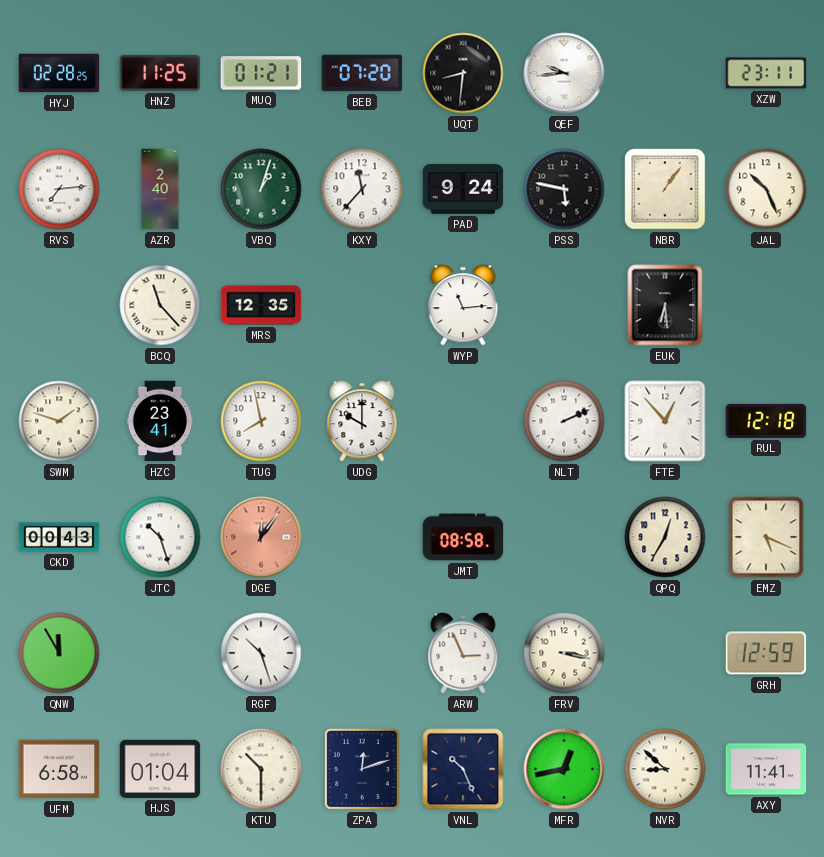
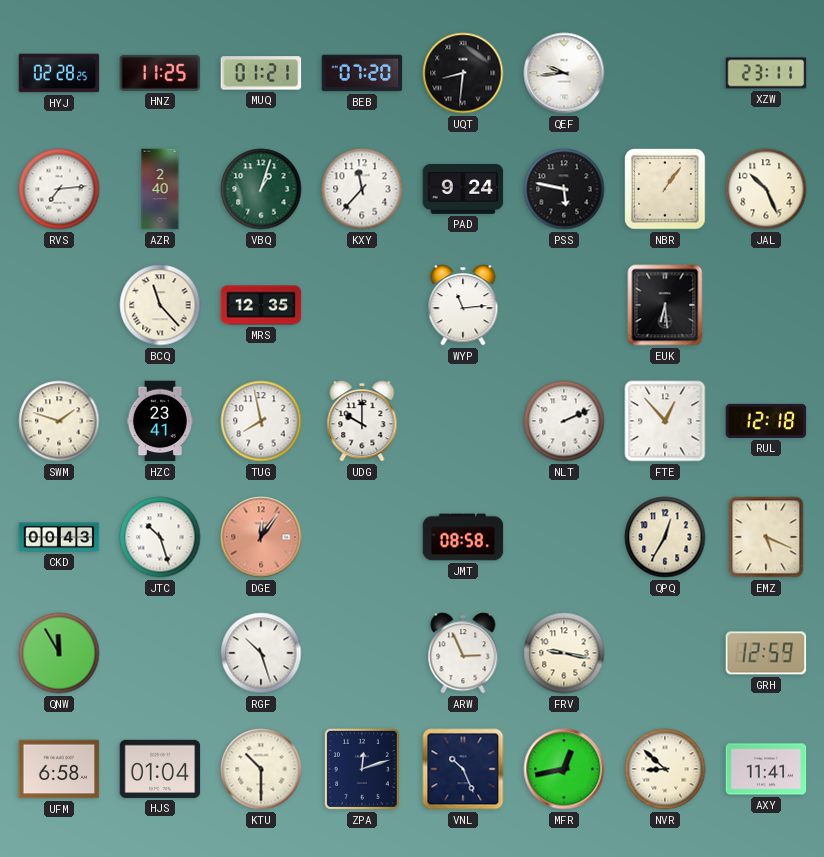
FRV: 3:17 -> 9:17
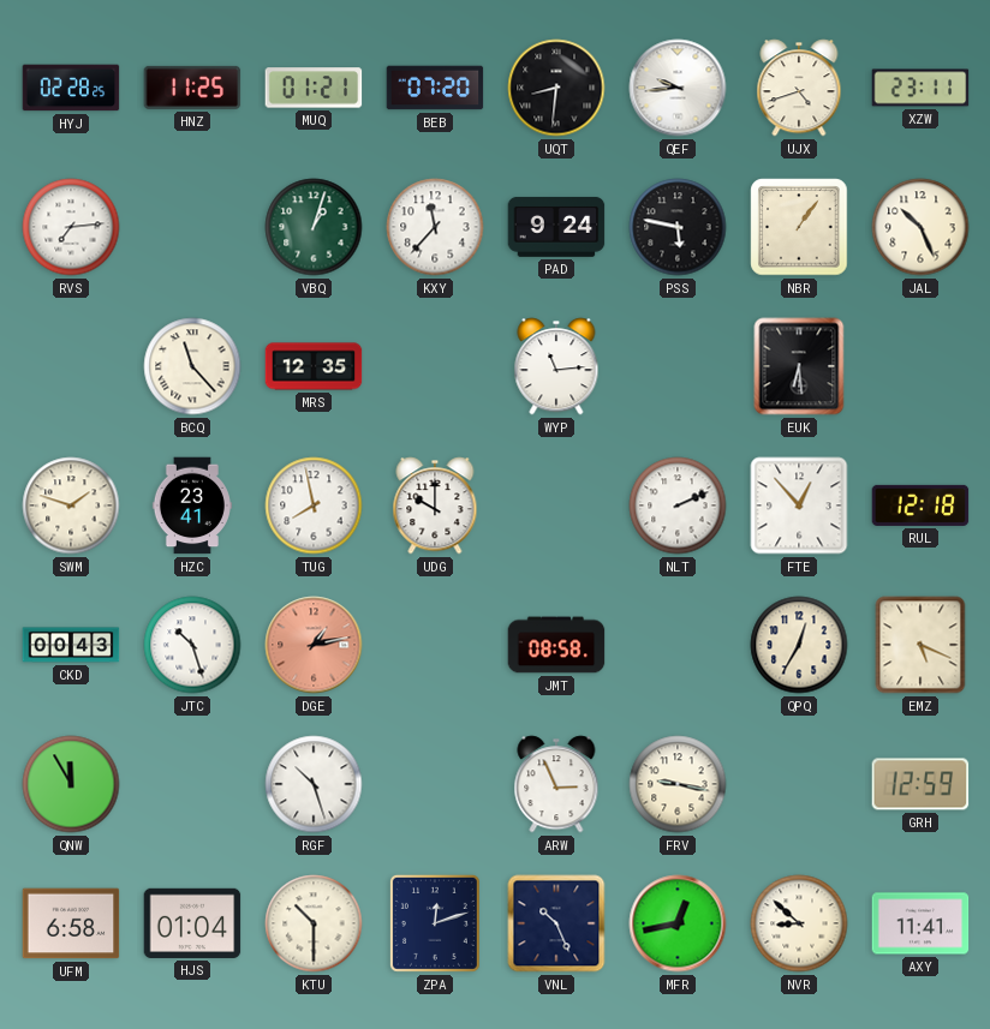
UJX: none -> 4:42
AZR: 2:40 -> none
DGE: 12:06 -> 1:13
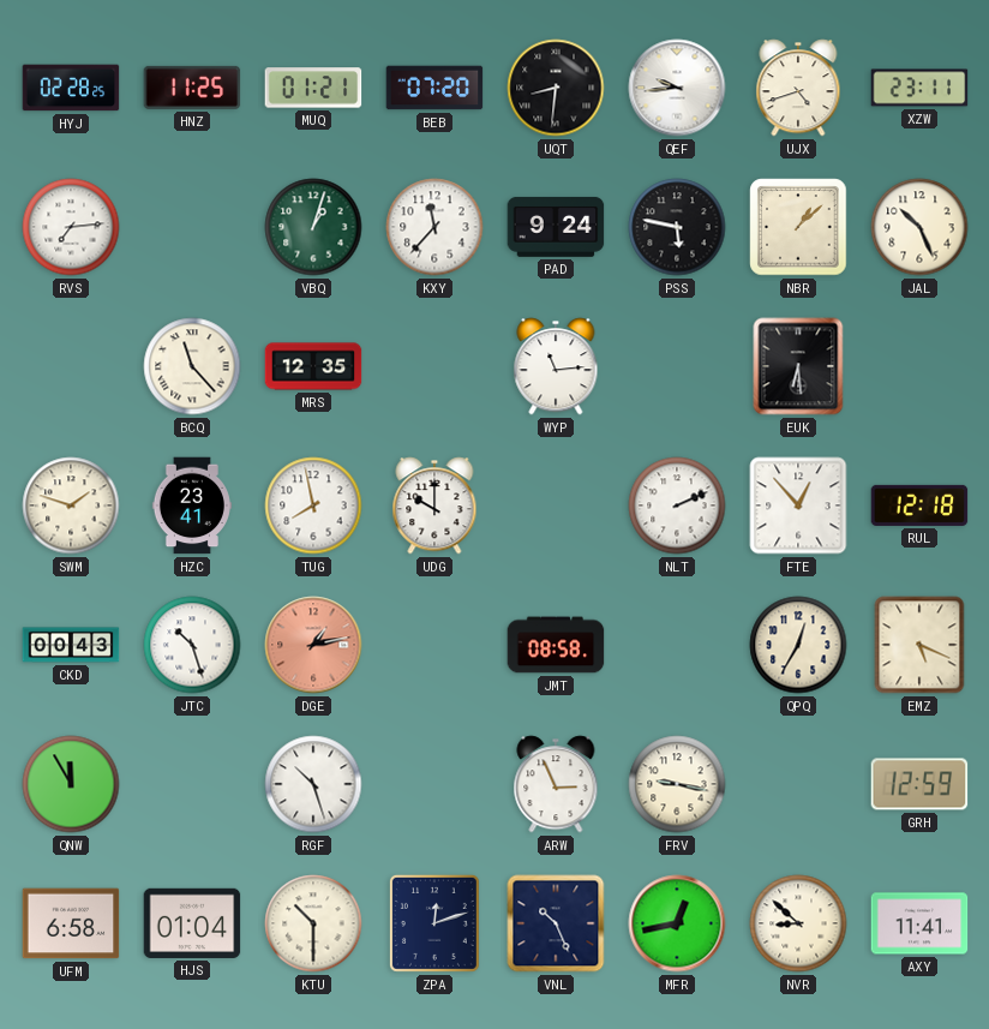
NBR: 1:06 -> 1:08
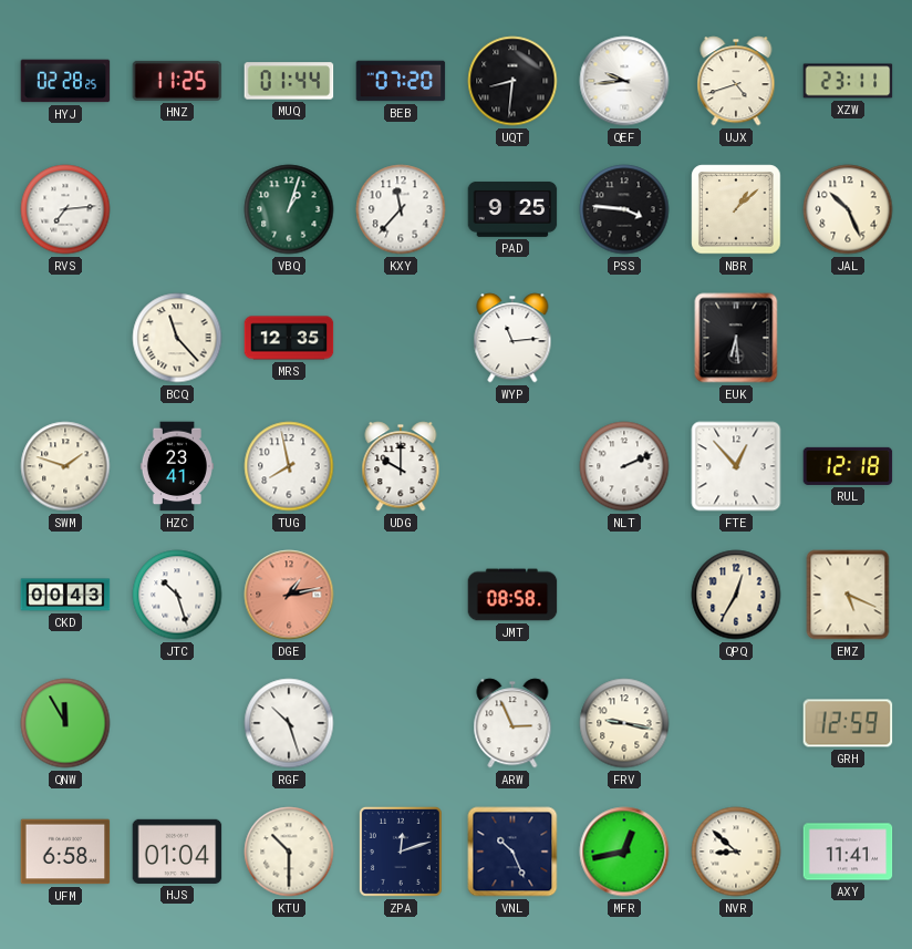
MUQ: 01:21 -> 01:44
PAD: 9:24 -> 9:25
PSS: 5:47 -> 3:46
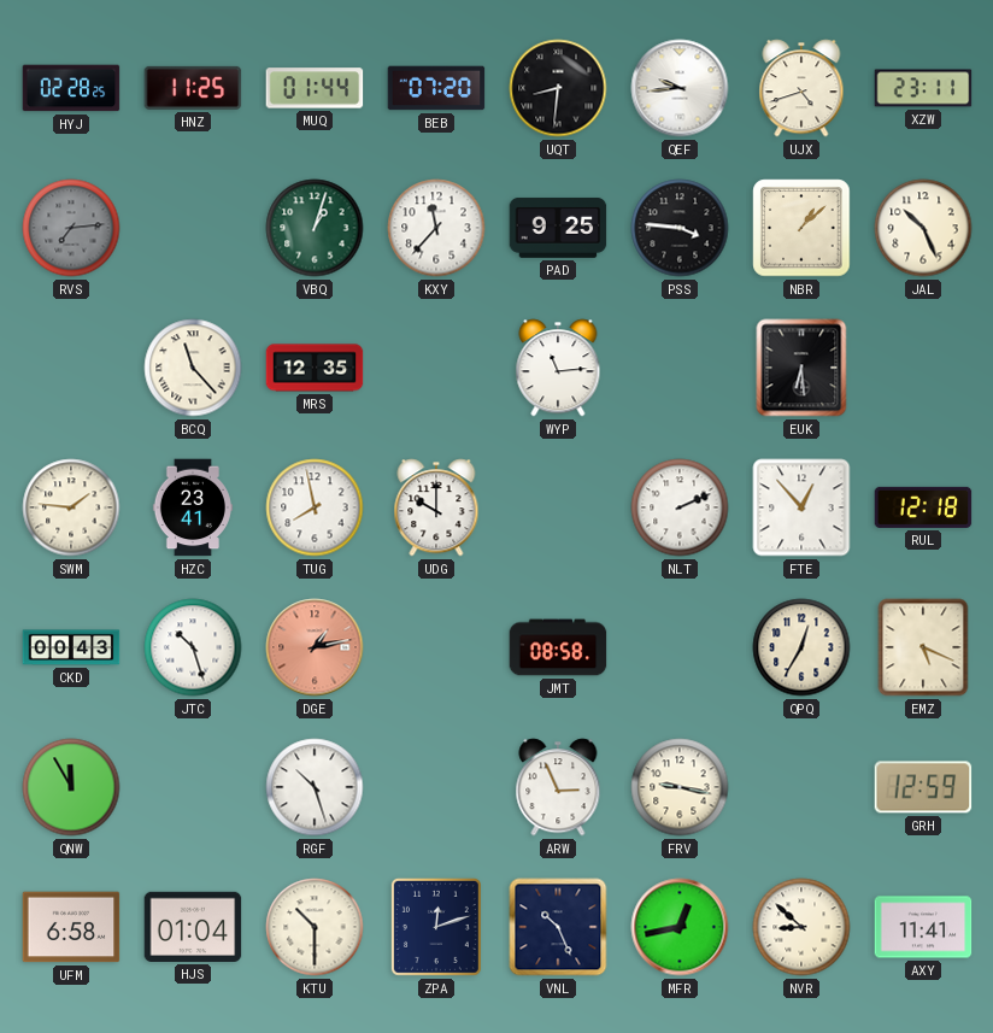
RVS dial: white -> grey
SWM: 1:48 -> 1:46
